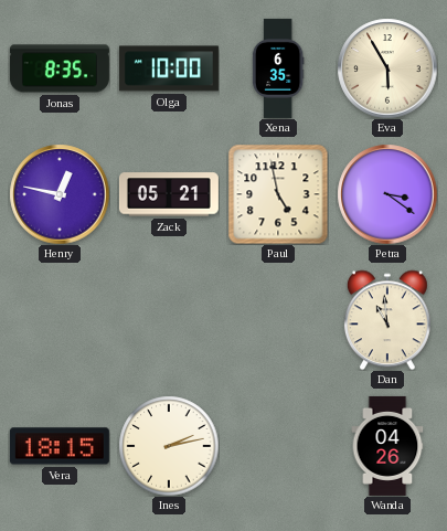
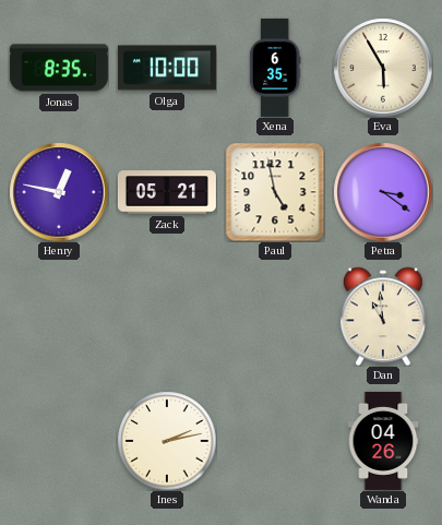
Vera: 18:15 -> none
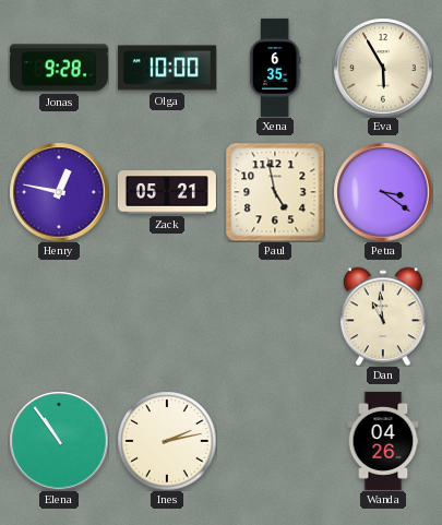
Jonas: 8:35 -> 9:28
Elena: none -> 10:54
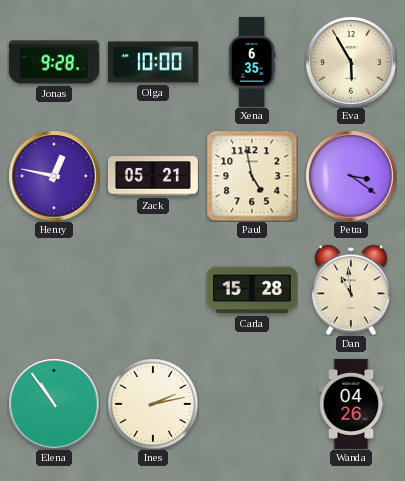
Carla: none -> 15:28
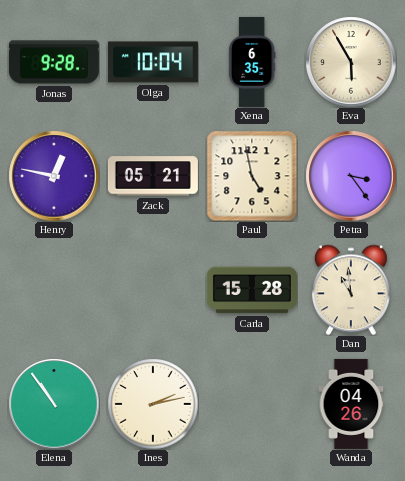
Olga: 10:00 -> 10:04
Petra: 3:21 -> 3:24
